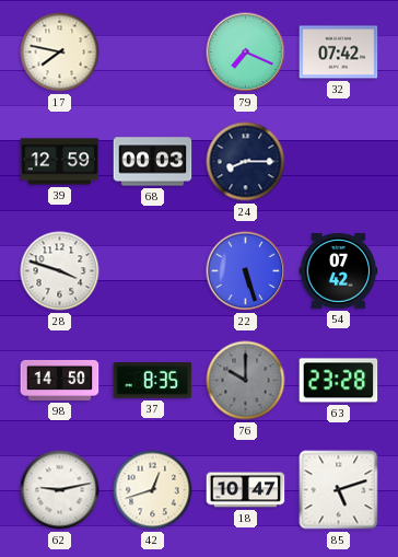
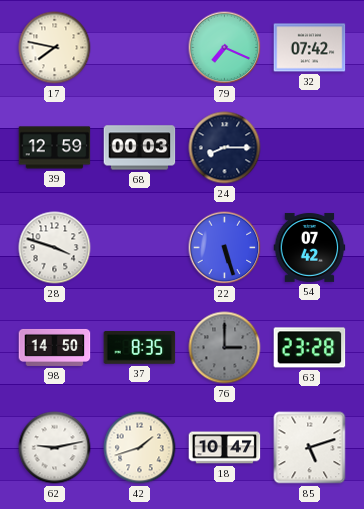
76: 10:00 -> 3:00
42: 12:42 -> 1:42
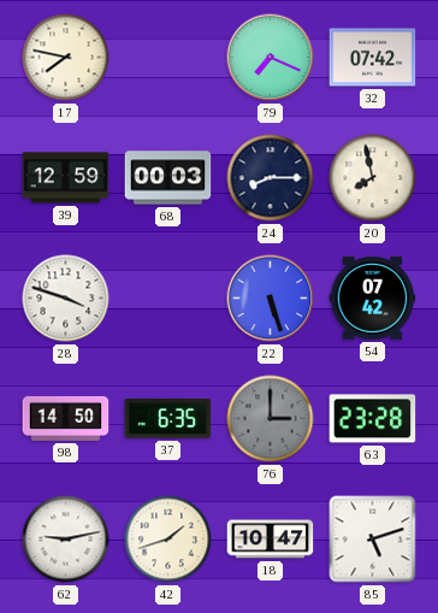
20: none -> 7:58
37: 8:35 -> 6:35
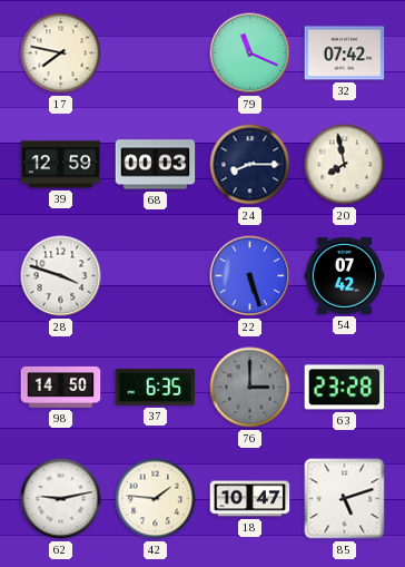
79: 7:19 -> 11:19
42: 1:42 -> 1:46
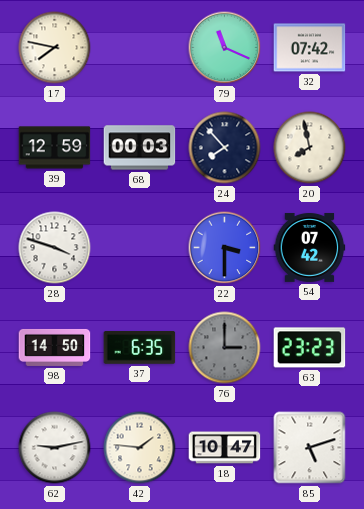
24: 8:15 -> 7:53
22: 5:27 -> 3:30
63: 23:28 -> 23:23
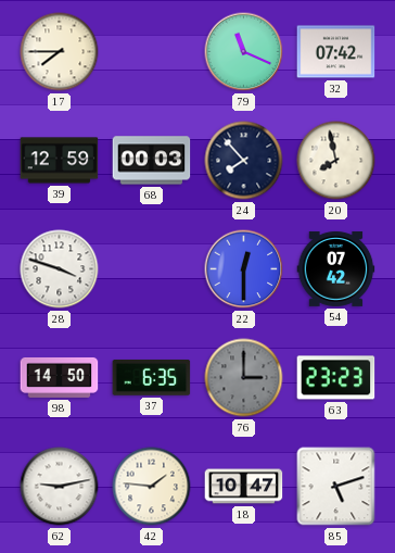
17: 7:47 -> 7:45
22: 3:30 -> 12:30
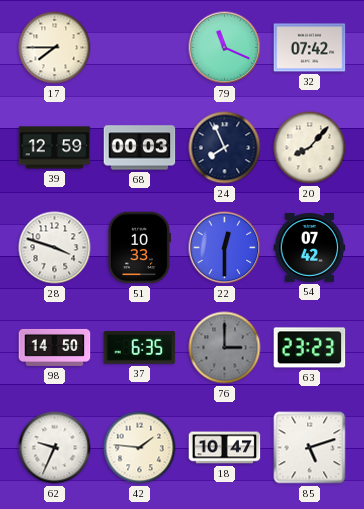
24: 7:53 -> 7:56
20: 7:58 -> 8:07
51: none -> 10:33
62: 9:13 -> 9:34
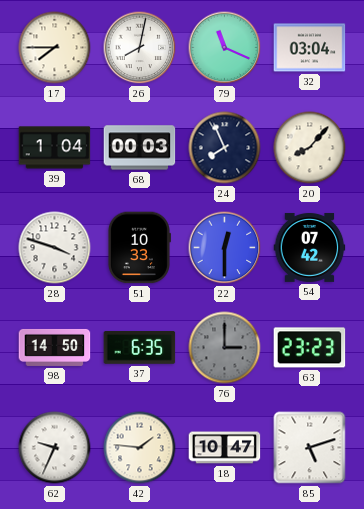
26: none -> 8:02
32: 07:42 -> 03:04
39: 12:59 -> 1:04
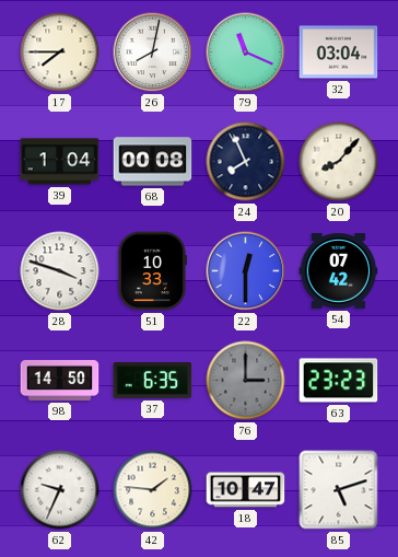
68: 00:03 -> 00:08
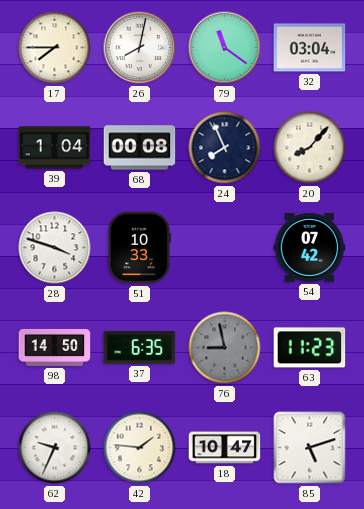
79: 11:19 -> 11:21
22: 12:30 -> none
76: 3:00 -> 8:58
63: 23:23 -> 11:23
